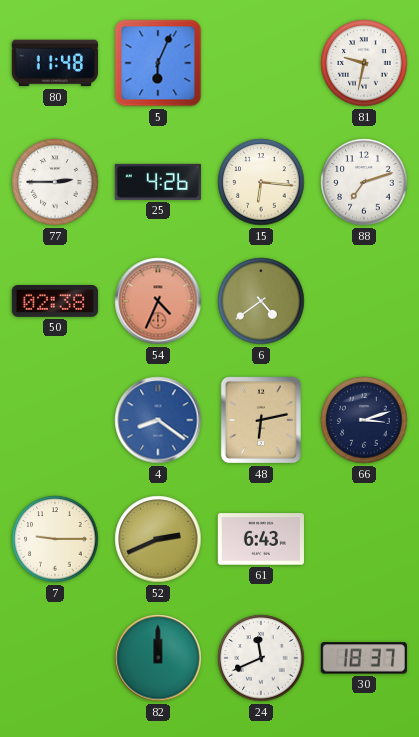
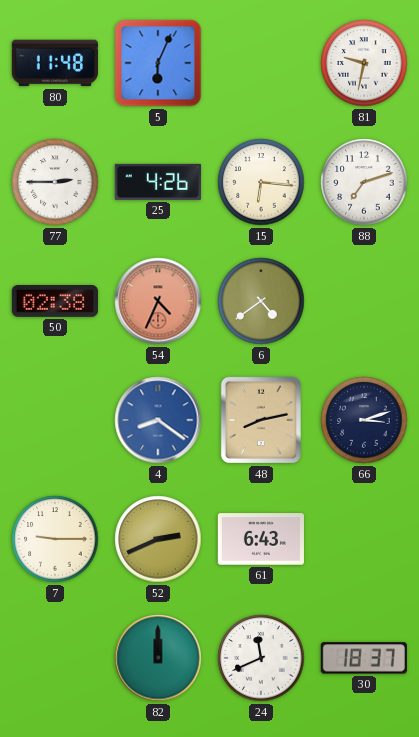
48: 6:13 -> 8:13
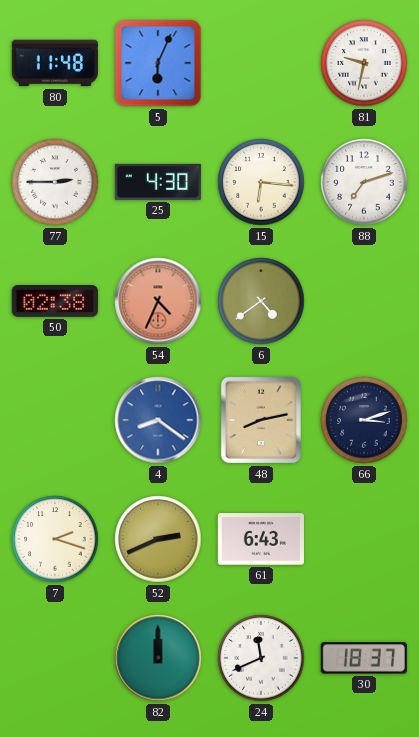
25: 4:26 -> 4:30
7: 9:15 -> 2:18
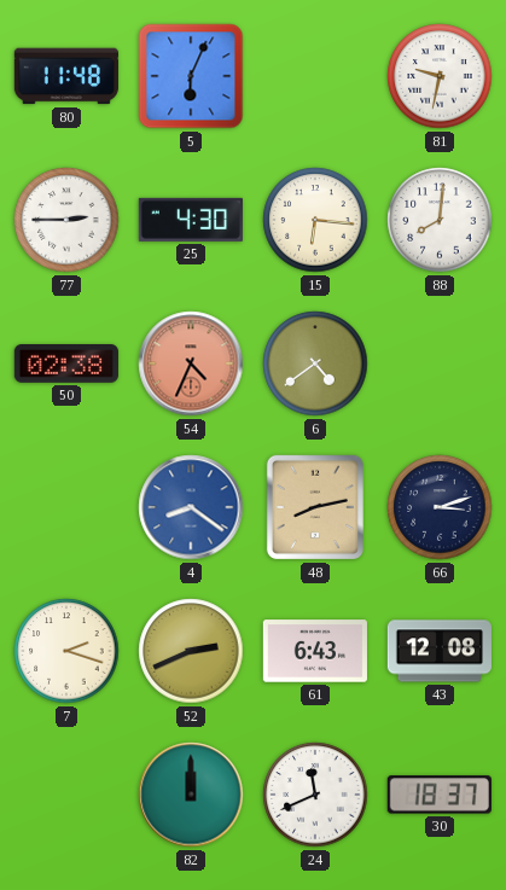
88: 7:12 -> 8:01
43: none -> 12:08
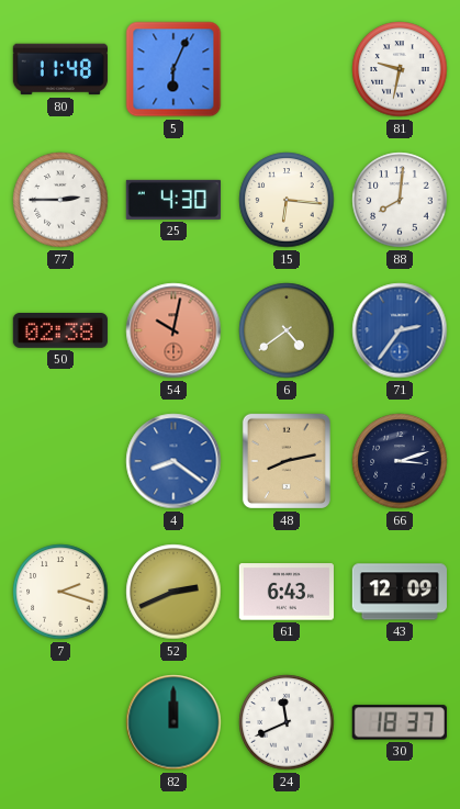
54: 4:34 -> 10:02
71: none -> 2:36
43: 12:08 -> 12:09
